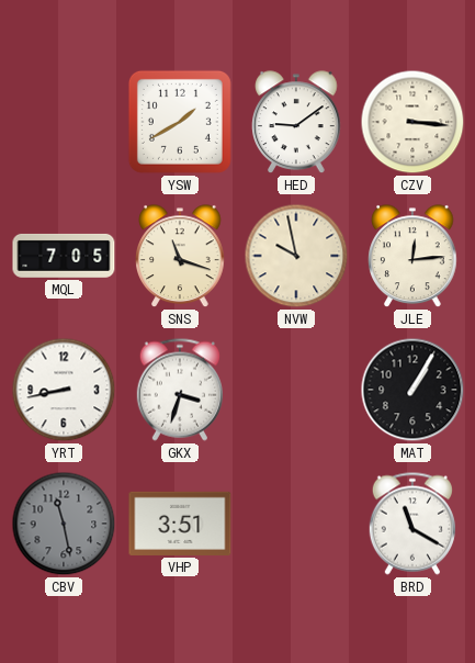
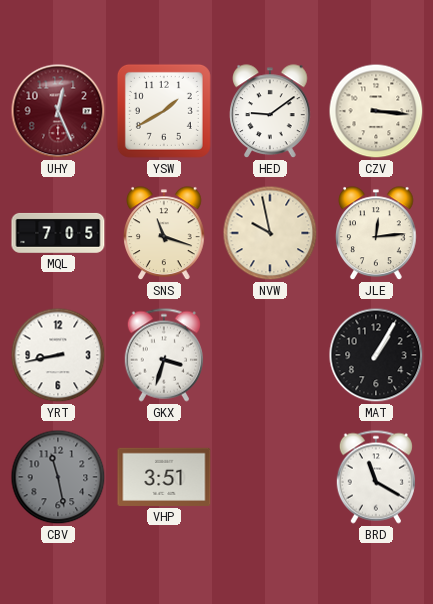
UHY: none -> 12:26
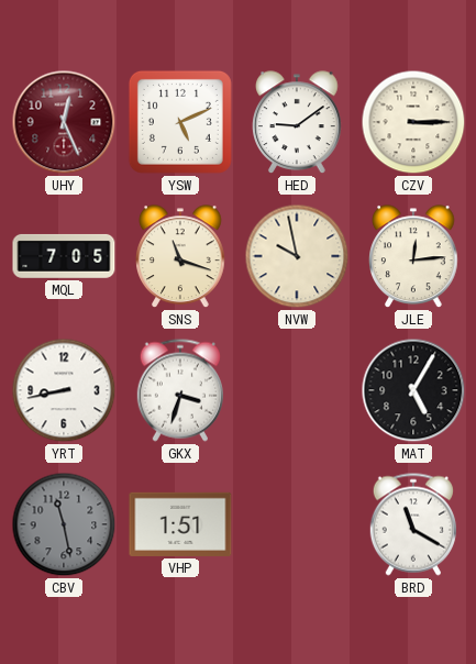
YSW: 1:40 -> 5:11
CZV: 3:16 -> 3:15
MAT: 1:05 -> 5:05
VHP: 3:51 -> 1:51
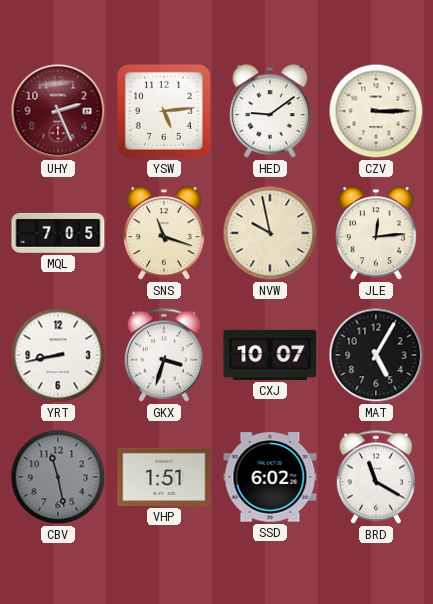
UHY: 12:26 -> 2:26
YSW: 5:11 -> 5:14
CXJ: none -> 10:07
SSD: none -> 6:02
